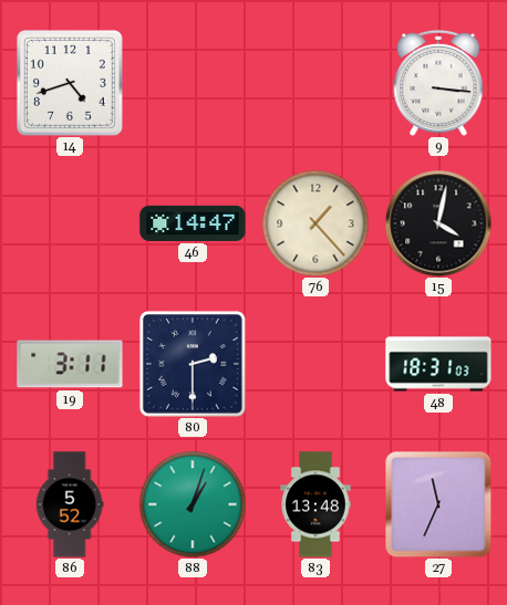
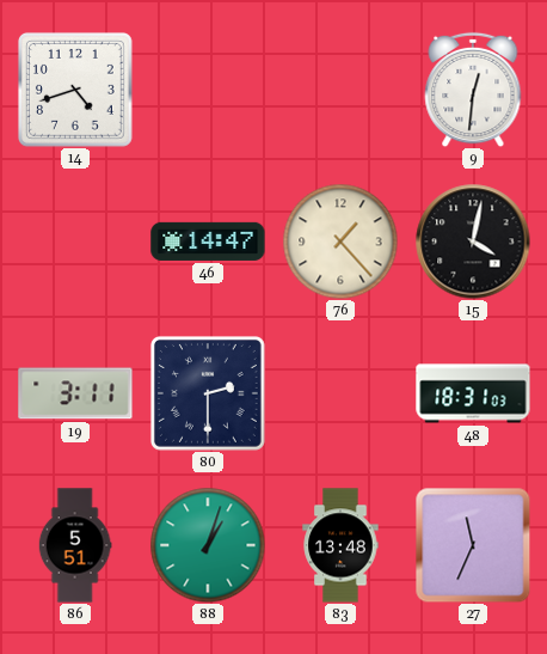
9: 3:16 -> 12:31
86: 5:52 -> 5:51
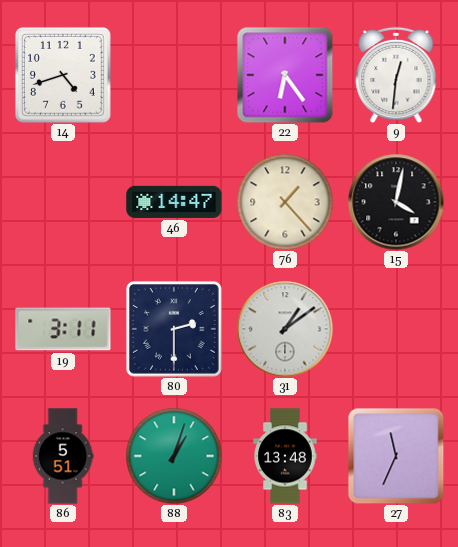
22: none -> 6:24
31: none -> 1:09
48: 18:31 -> none
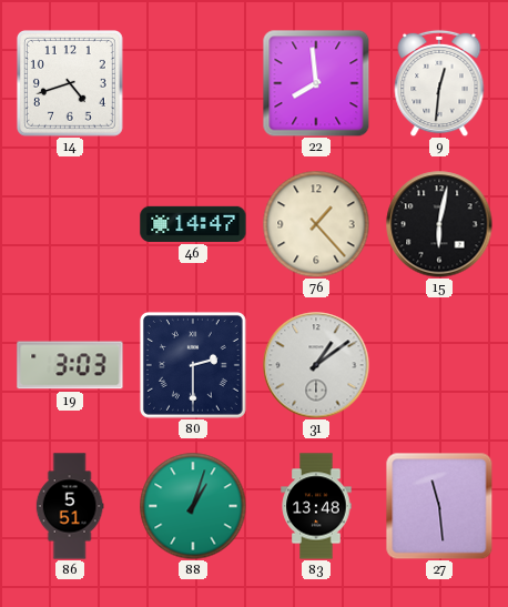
22: 6:24 -> 7:59
15: 4:02 -> 6:02
19: 3:11 -> 3:03
27: 11:34 -> 11:29
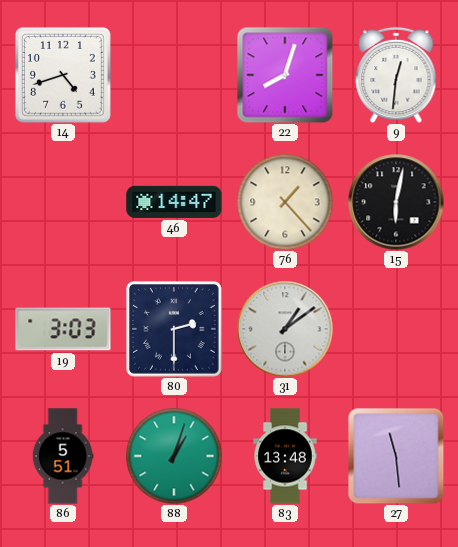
22: 7:59 -> 8:03
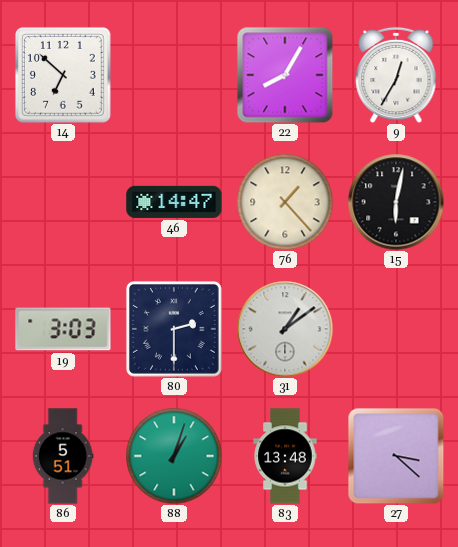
14: 4:42 -> 6:52
22: 8:03 -> 8:05
9: 12:31 -> 12:35
27: 11:29 -> 3:22
